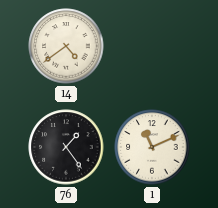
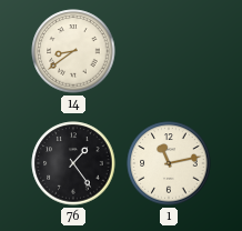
14: 4:39 -> 8:39
1: 11:11 -> 11:13
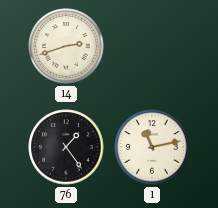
14: 8:39 -> 2:42
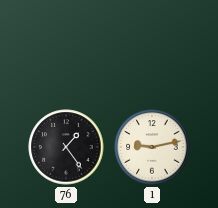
14: 2:42 -> none
1: 11:13 -> 9:13
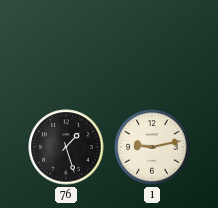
76: 1:24 -> 1:27
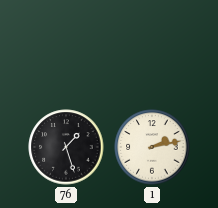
1: 9:13 -> 2:13
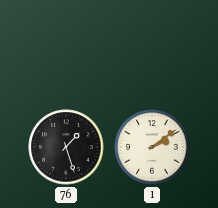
1: 2:13 -> 2:09
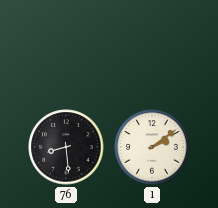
76: 1:27 -> 8:29
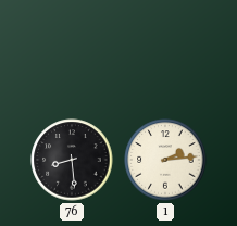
1: 2:09 -> 2:14
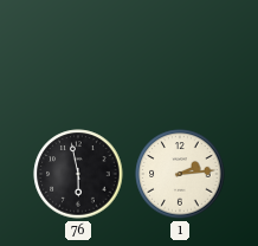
76: 8:29 -> 5:58
